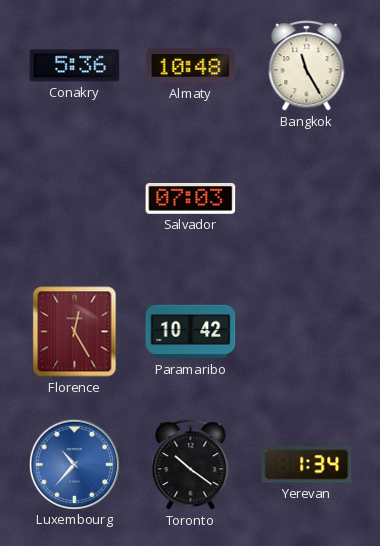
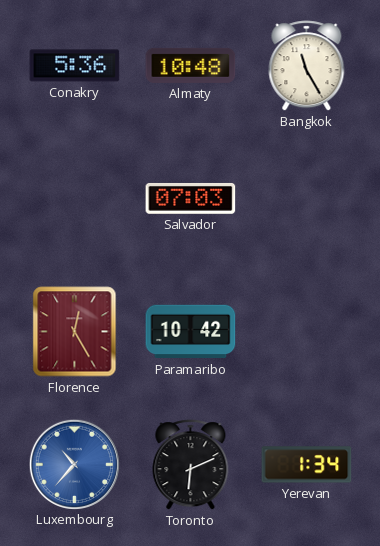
Toronto: 10:21 -> 6:11
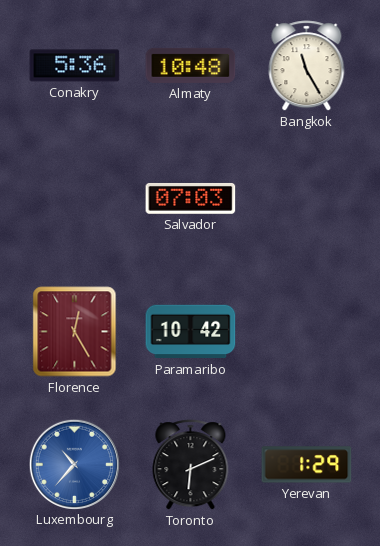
Yerevan: 1:34 -> 1:29
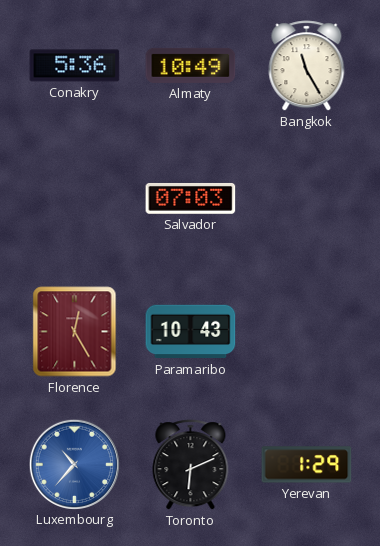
Almaty: 10:48 -> 10:49
Paramaribo: 10:42 -> 10:43
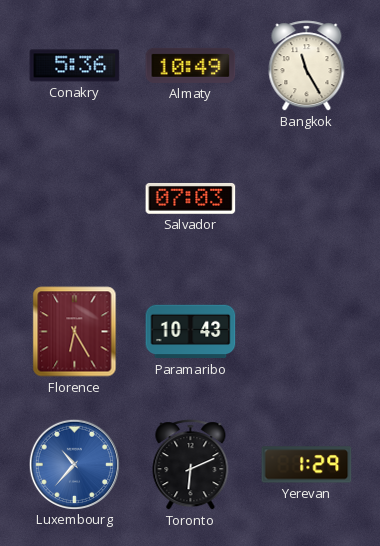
Florence: 12:25 -> 6:25
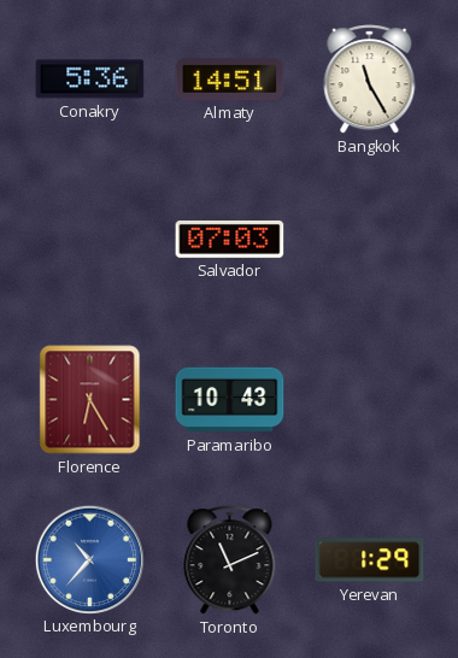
Almaty: 10:49 -> 14:51
Toronto: 6:11 -> 11:11
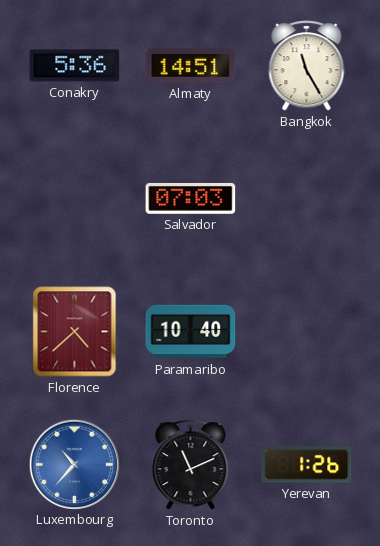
Florence: 6:25 -> 4:38
Paramaribo: 10:43 -> 10:40
Yerevan: 1:29 -> 1:26
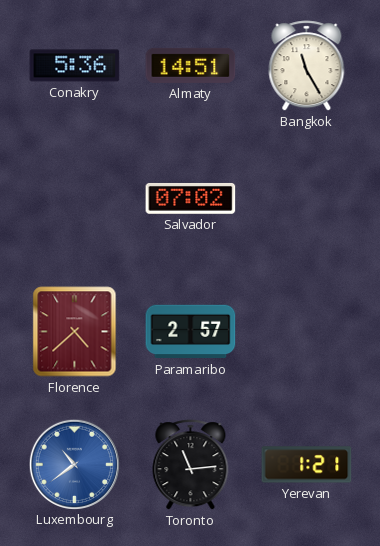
Salvador: 07:03 -> 07:02
Paramaribo: 10:40 -> 2:57
Luxembourg: 10:37 -> 10:39
Toronto: 11:11 -> 11:14
Yerevan: 1:26 -> 1:21
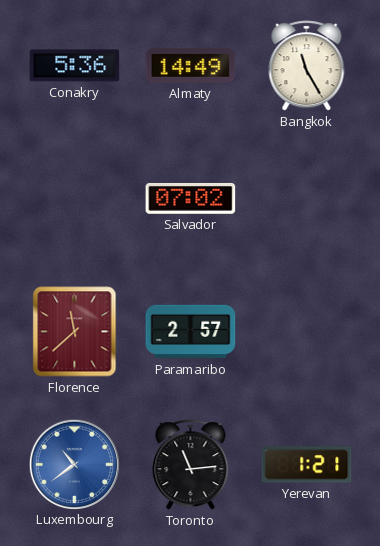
Almaty: 14:51 -> 14:49
Florence: 4:38 -> 11:38
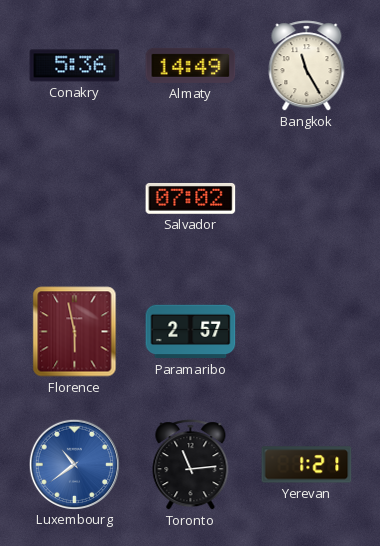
Florence: 11:38 -> 5:58
